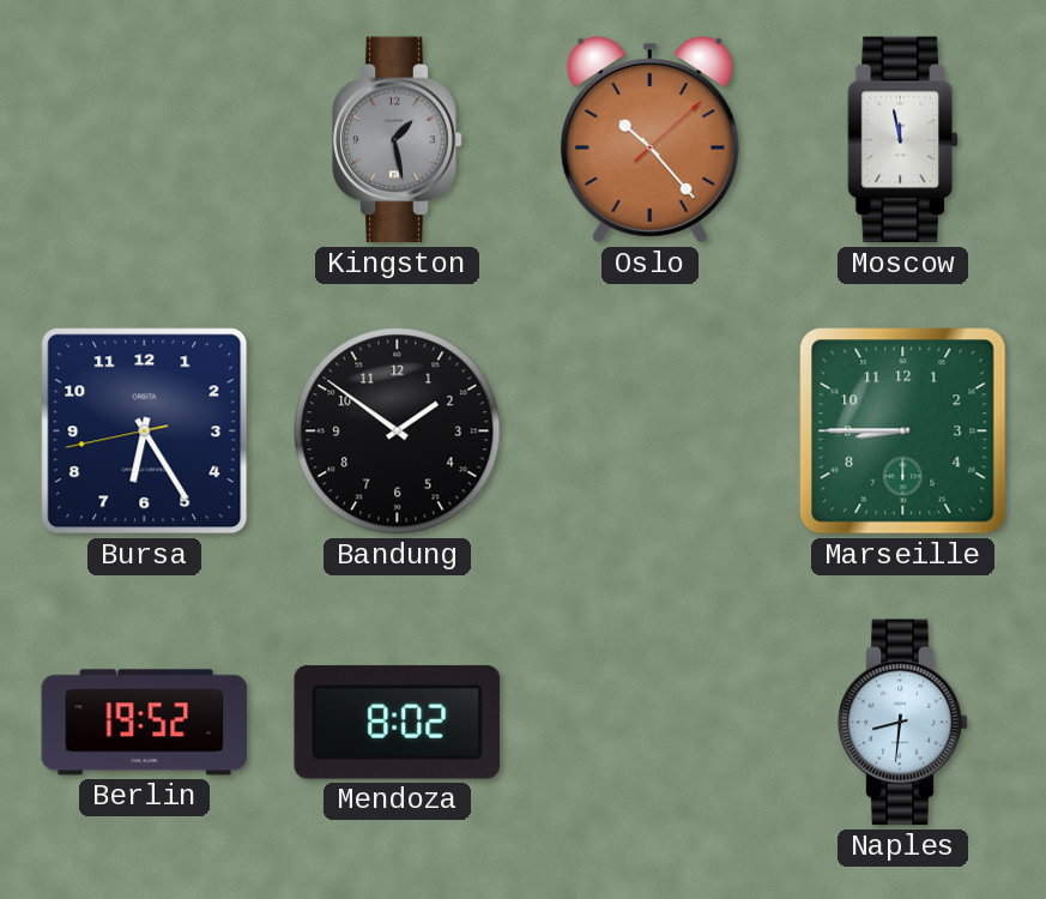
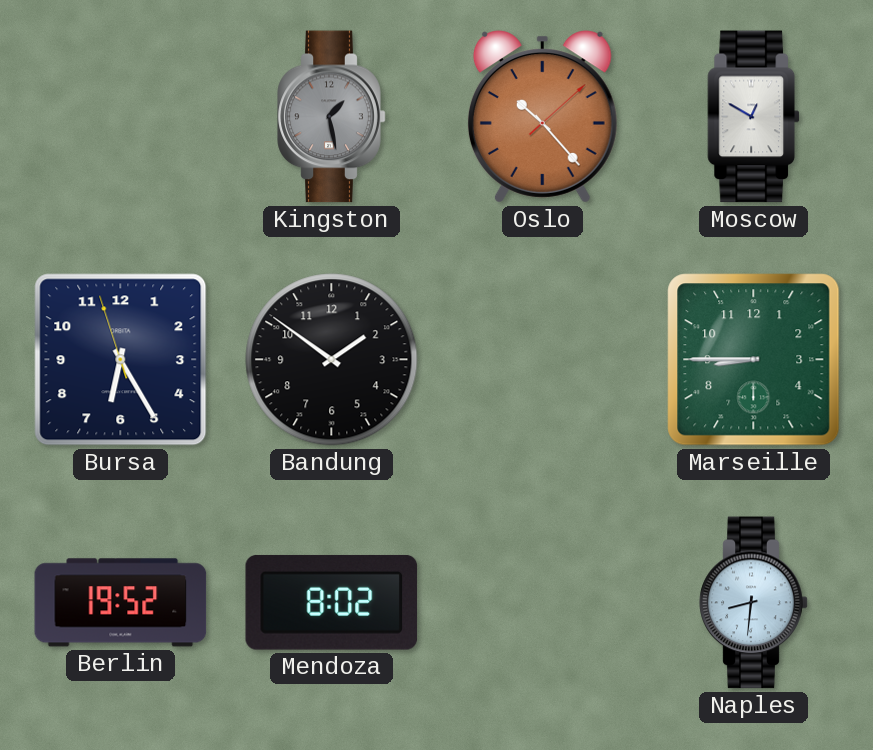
Moscow: 11:58 -> 12:50
Bursa: 6:24:43 -> 6:24:57
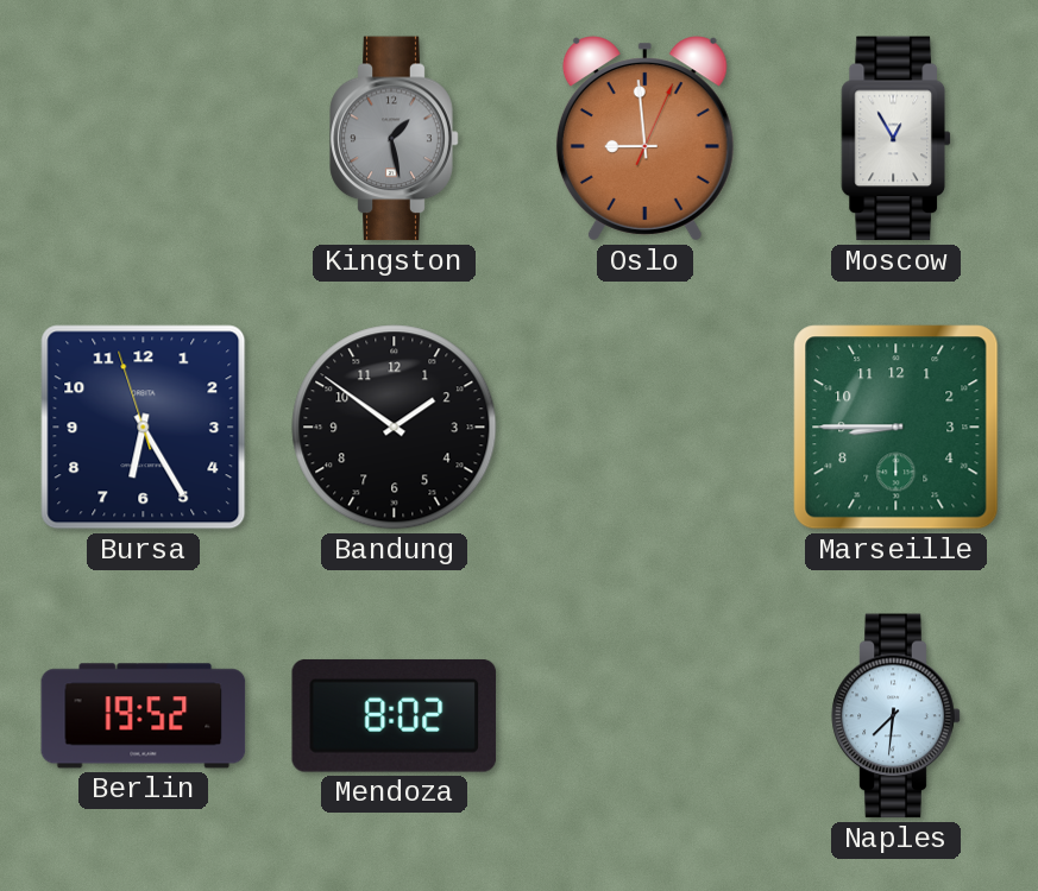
Oslo: 10:23 -> 8:59
Moscow: 12:50 -> 12:55
Naples: 8:31 -> 7:31
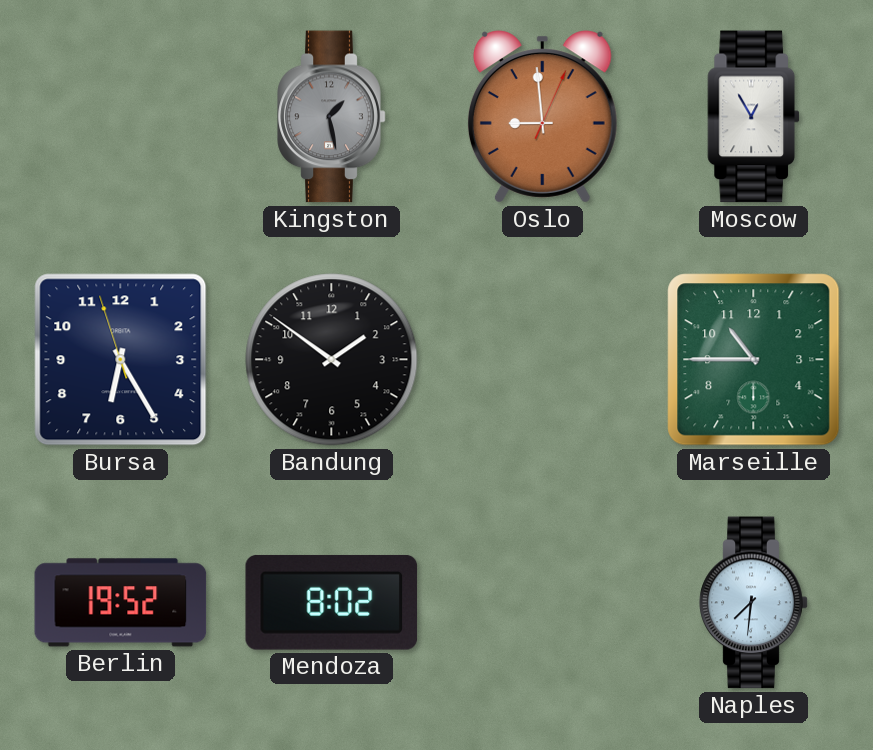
Marseille: 8:45 -> 10:45
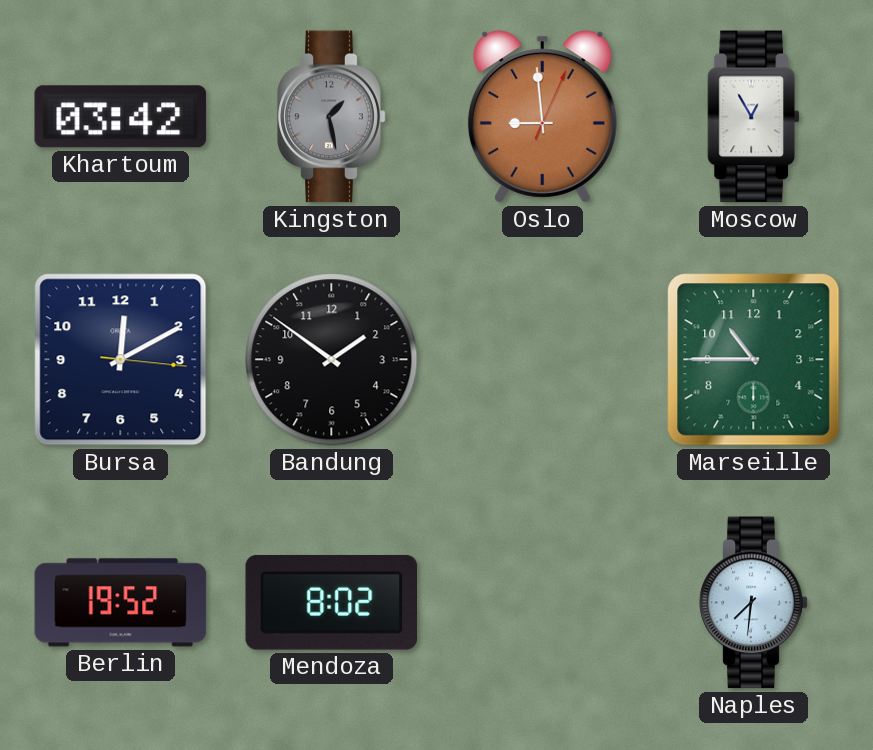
Khartoum: none -> 03:42
Bursa: 6:24 -> 12:10
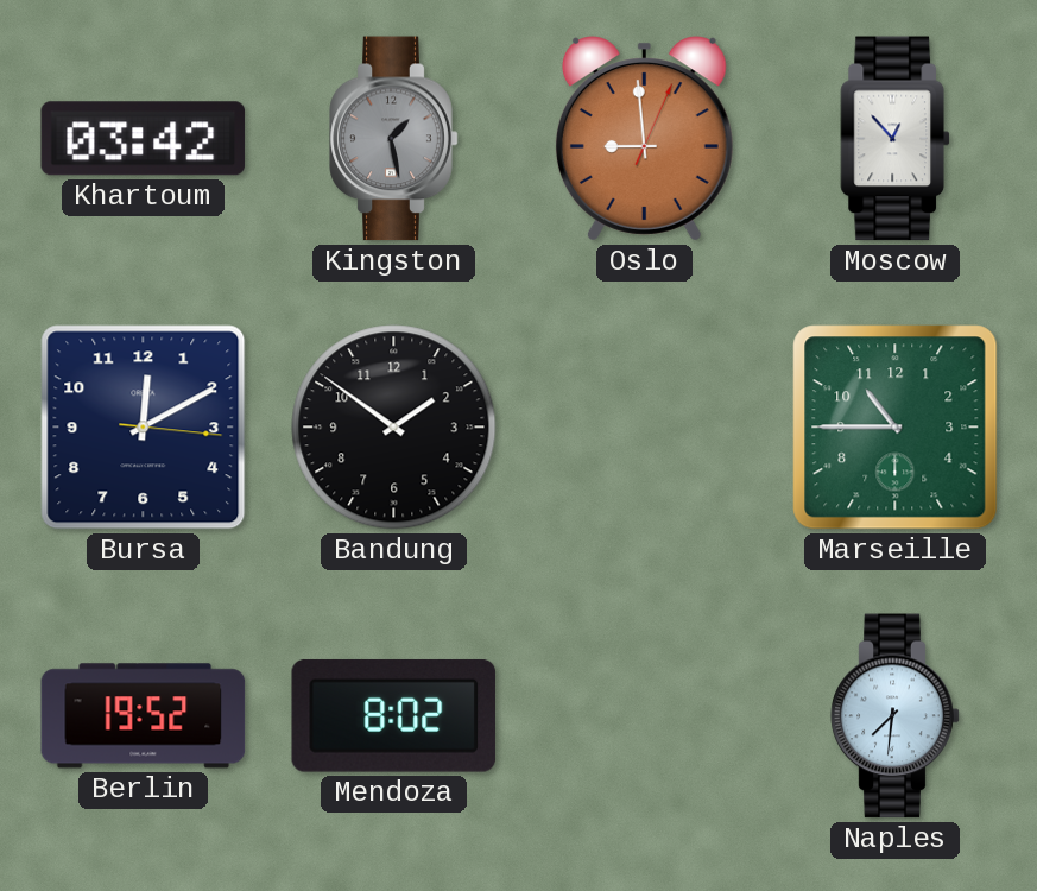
Moscow: 12:55 -> 12:53
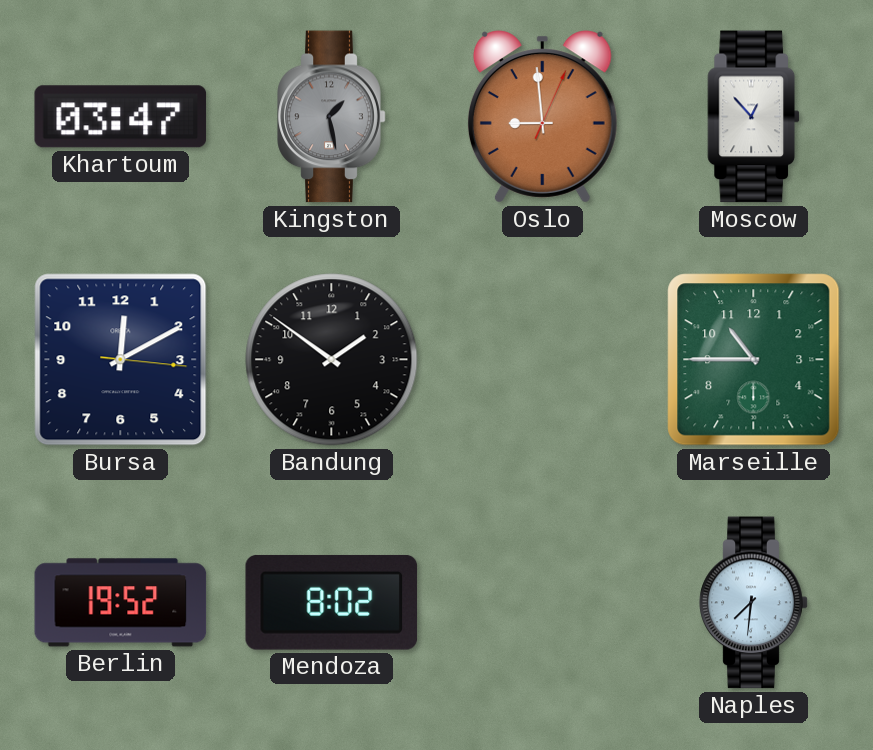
Khartoum: 03:42 -> 03:47
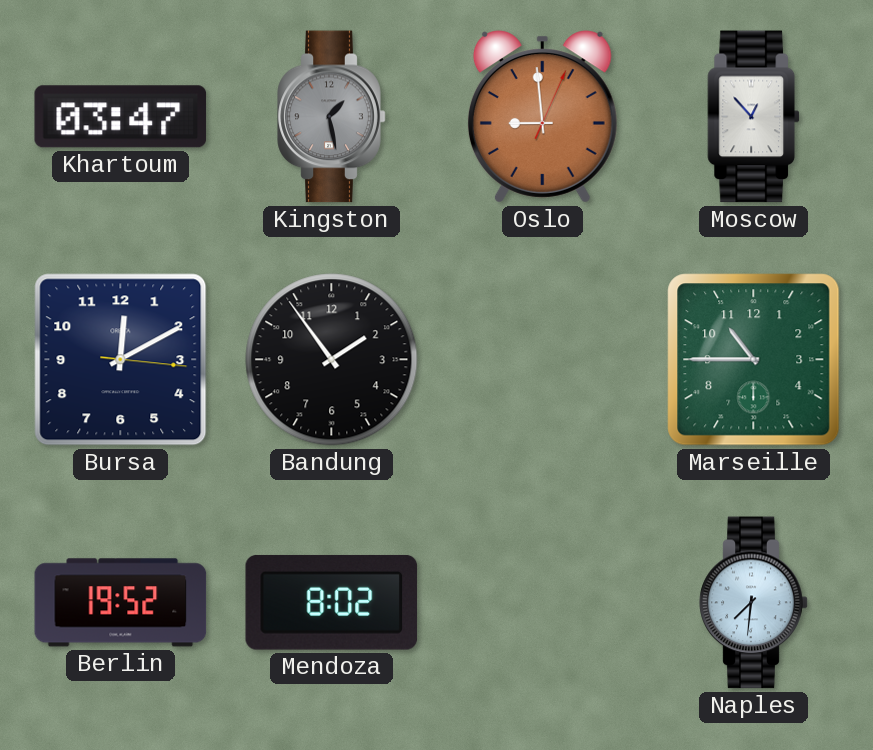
Bandung: 1:51 -> 1:54
